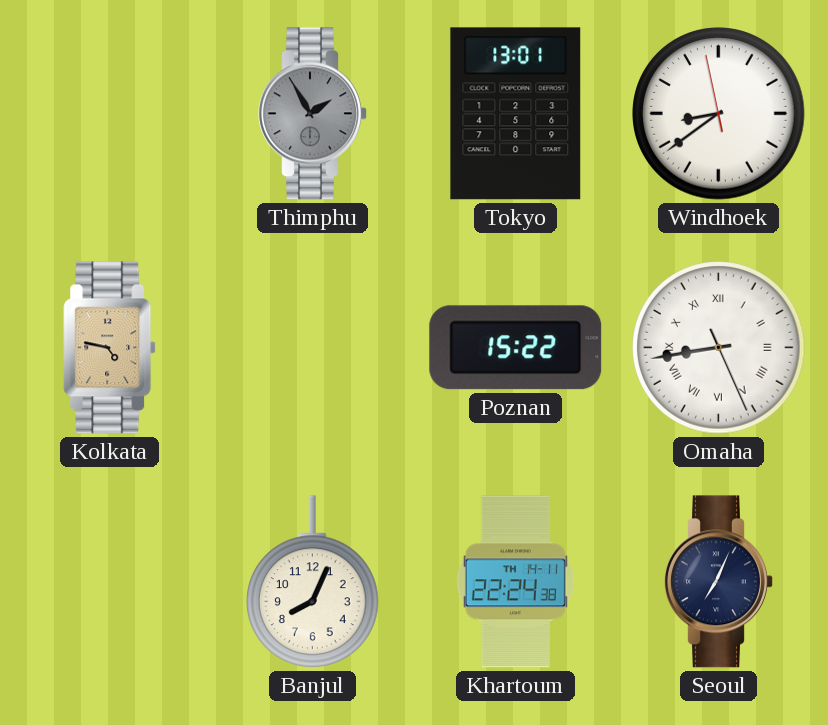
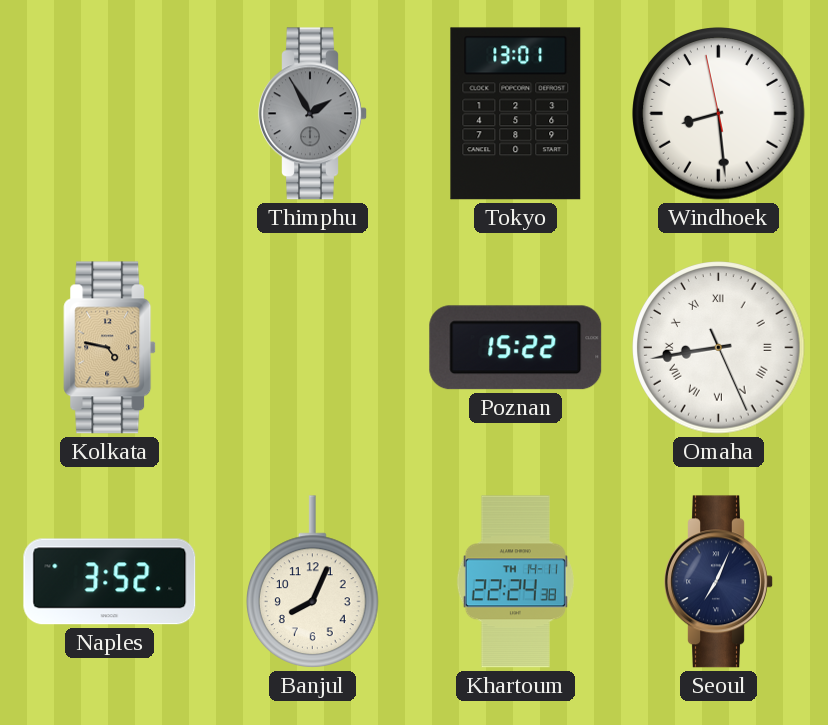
Windhoek: 8:38 -> 8:28
Naples: none -> 3:52
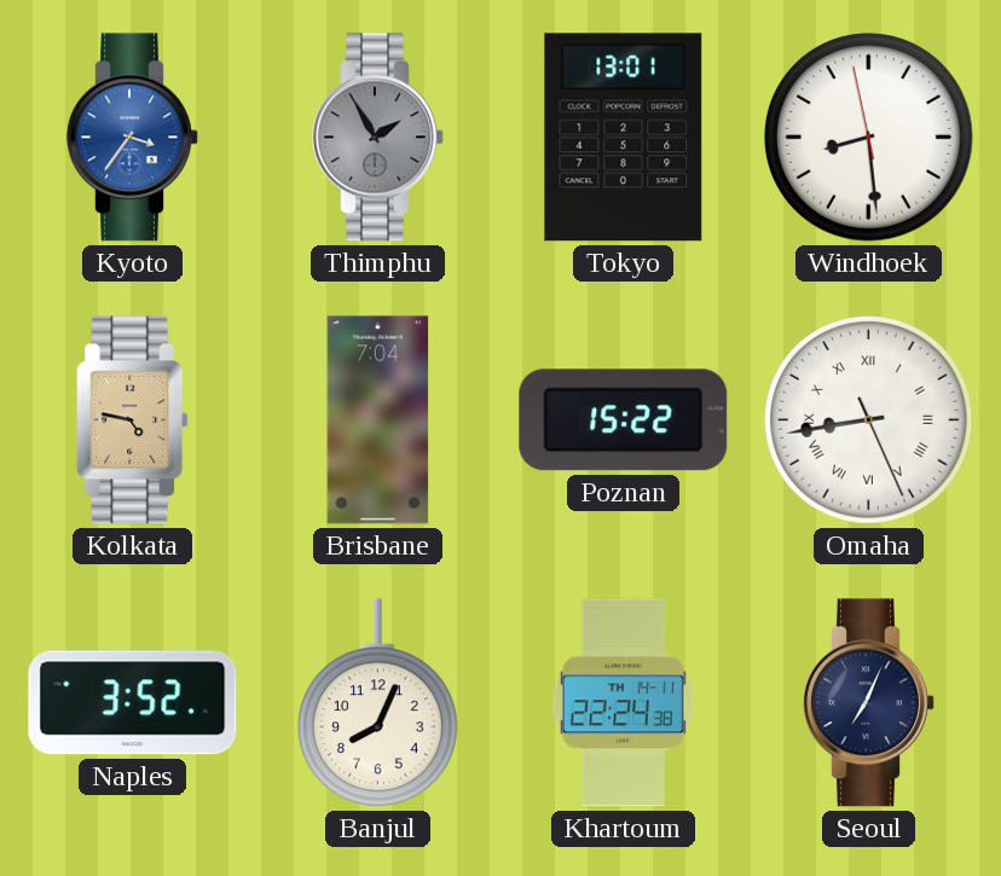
Kyoto: none -> 3:36
Brisbane: none -> 7:04
